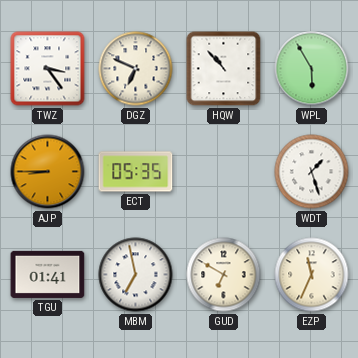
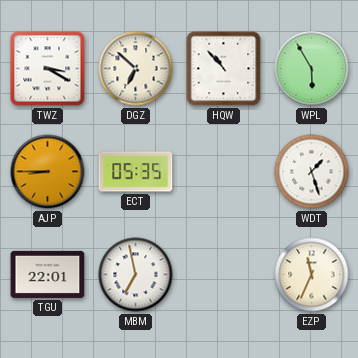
TWZ: 3:24 -> 3:20
DGZ: 6:49 -> 6:52
TGU: 01:41 -> 22:01
GUD: 6:50 -> none
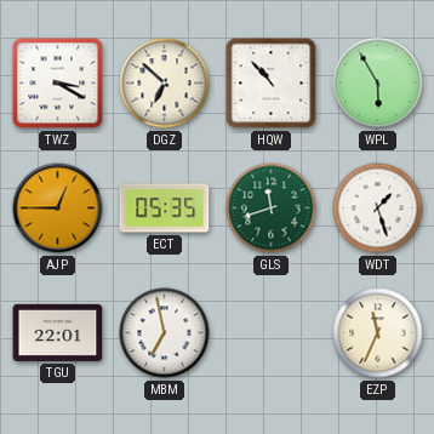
AJP: 8:45 -> 12:45
GLS: none -> 11:42
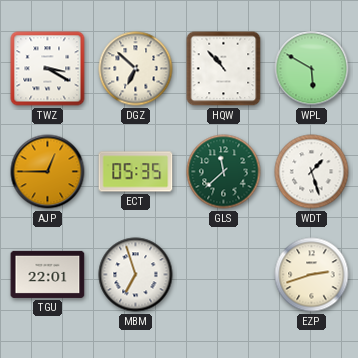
WPL: 5:55 -> 5:50
GLS: 11:42 -> 11:38
MBM: 6:58 -> 6:57
EZP: 11:34 -> 2:42
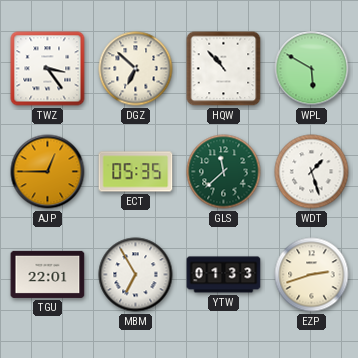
TWZ: 3:20 -> 3:24
MBM: 6:57 -> 6:55
YTW: none -> 01:33
